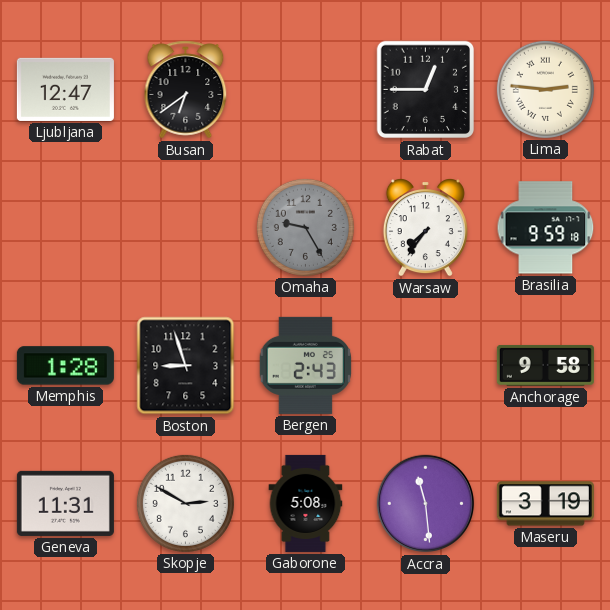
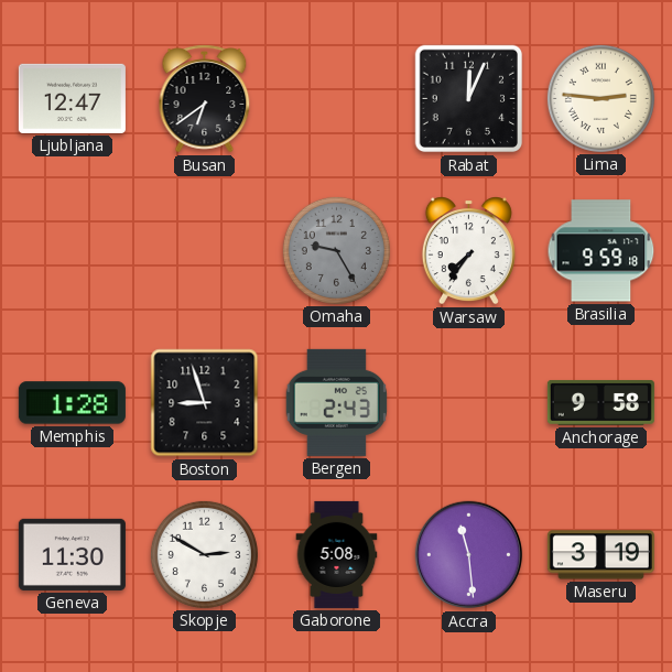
Rabat: 12:45 -> 12:04
Geneva: 11:31 -> 11:30
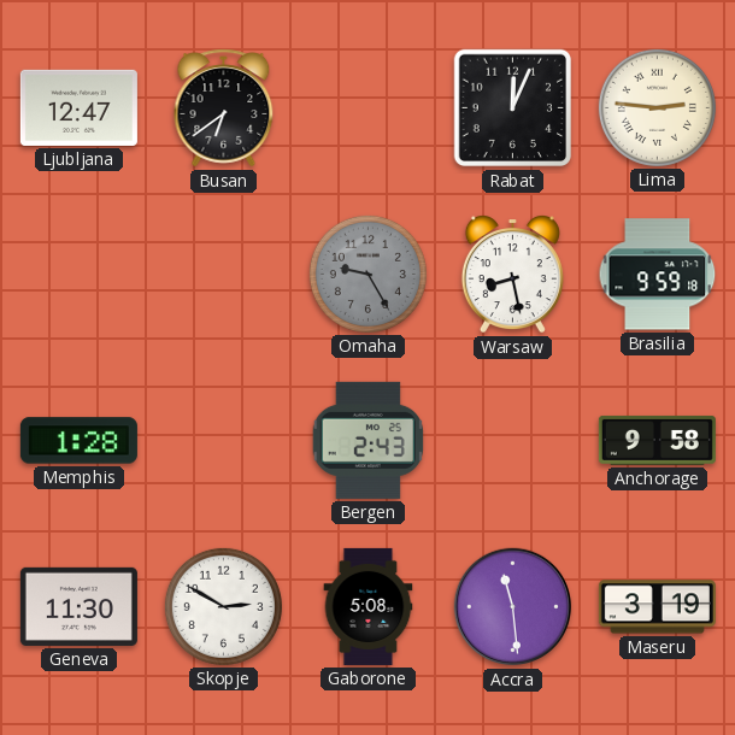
Warsaw: 7:36 -> 8:28
Boston: 8:57 -> none
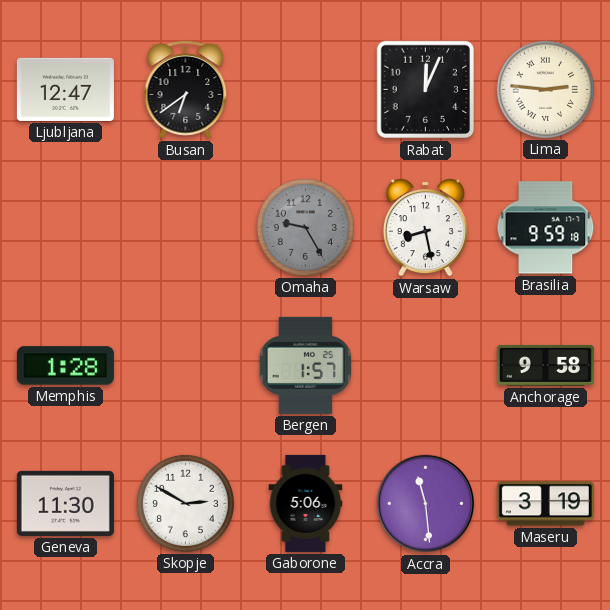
Bergen: 2:43 -> 1:57
Gaborone: 5:08 -> 5:06
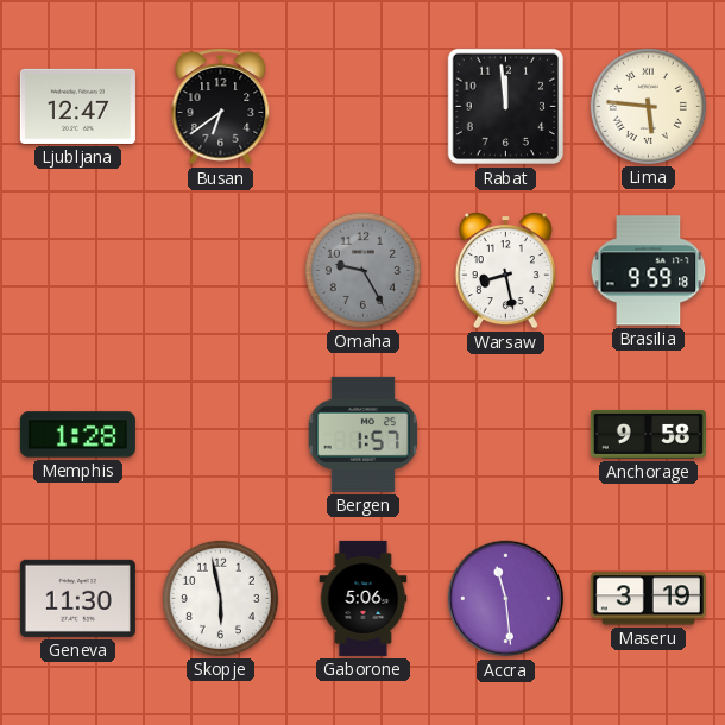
Rabat: 12:04 -> 11:59
Lima: 2:46 -> 5:46
Skopje: 2:50 -> 5:58
